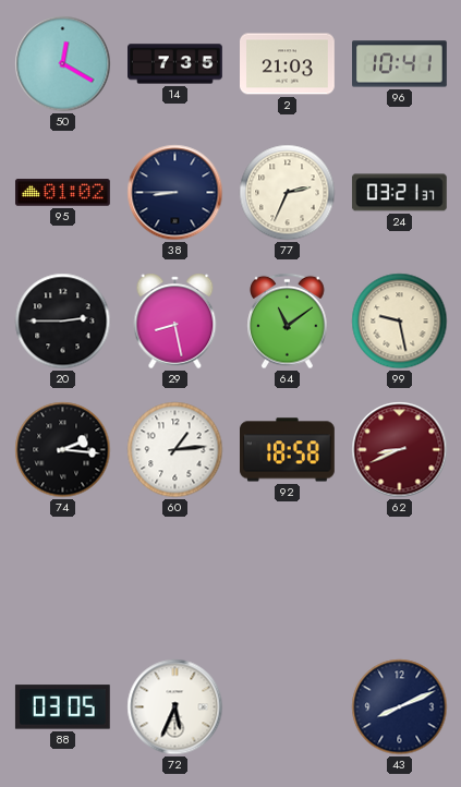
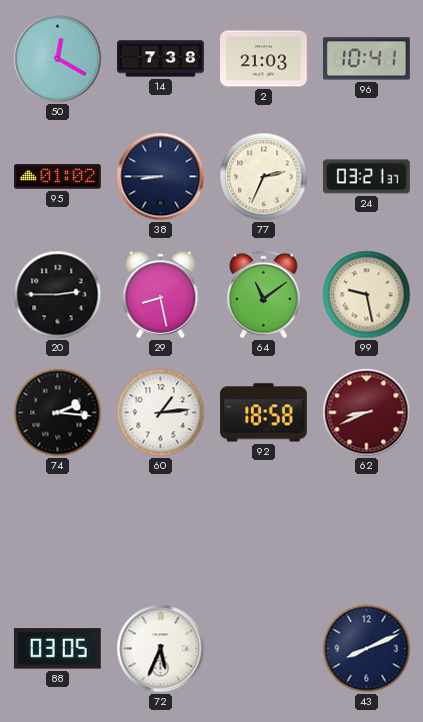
14: 7:35 -> 7:38
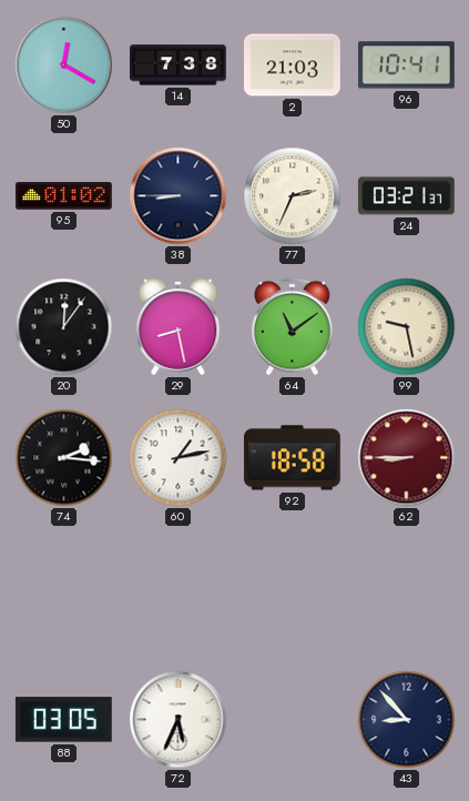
20: 2:45 -> 12:06
60: 1:14 -> 1:13
62: 8:41 -> 8:45
43: 8:11 -> 8:53
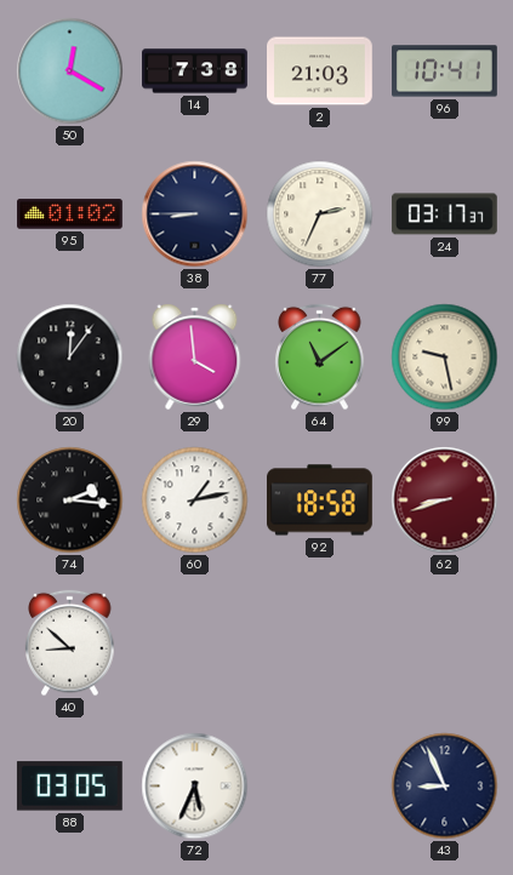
24: 03:21 -> 03:17
29: 8:28 -> 3:59
62: 8:45 -> 8:42
40: none -> 8:52
43: 8:53 -> 8:56
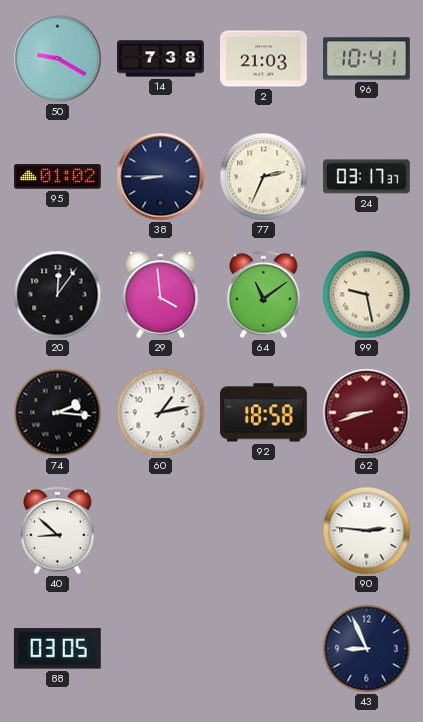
50: 12:20 -> 9:20
90: none -> 2:46
72: 5:34 -> none
